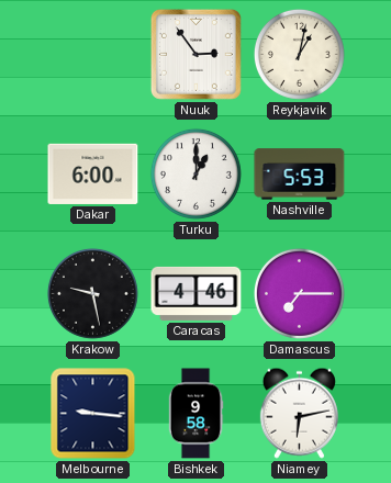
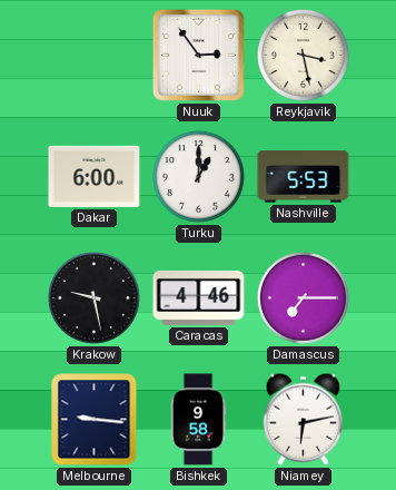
Reykjavik: 1:02 -> 3:28
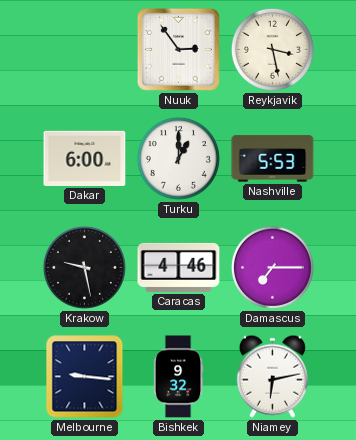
Bishkek: 9:58 -> 9:32
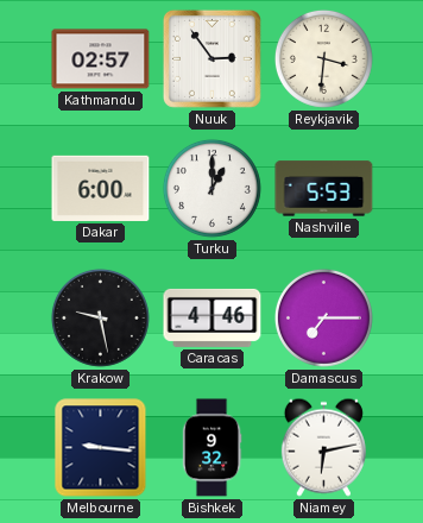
Kathmandu: none -> 02:57
Reykjavik: 3:28 -> 3:31
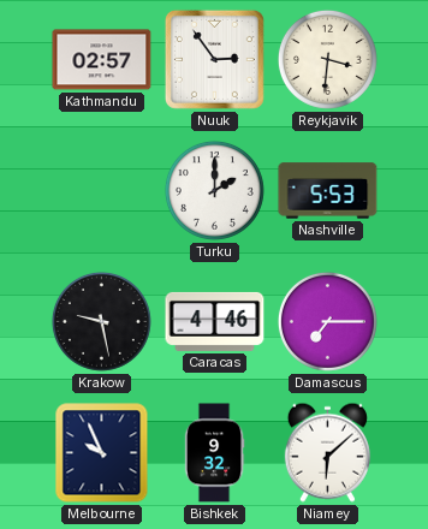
Dakar: 6:00 -> none
Turku: 1:00 -> 2:00
Melbourne: 9:16 -> 9:56
Niamey: 6:13 -> 6:08
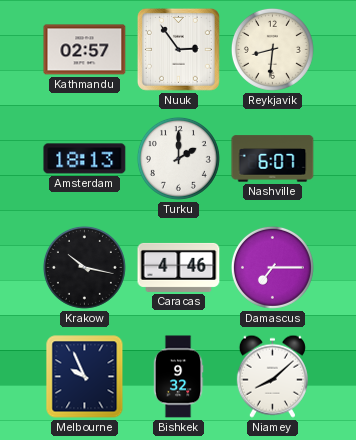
Reykjavik: 3:31 -> 8:31
Amsterdam: none -> 18:13
Nashville: 5:53 -> 6:07
Krakow: 9:28 -> 10:17
Niamey: 6:08 -> 8:08
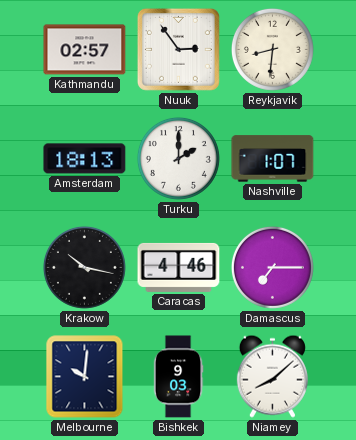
Nashville: 6:07 -> 1:07
Melbourne: 9:56 -> 10:01
Bishkek: 9:32 -> 9:03
